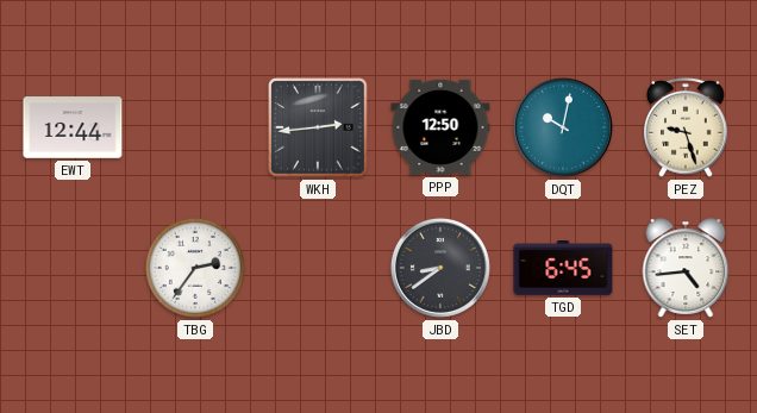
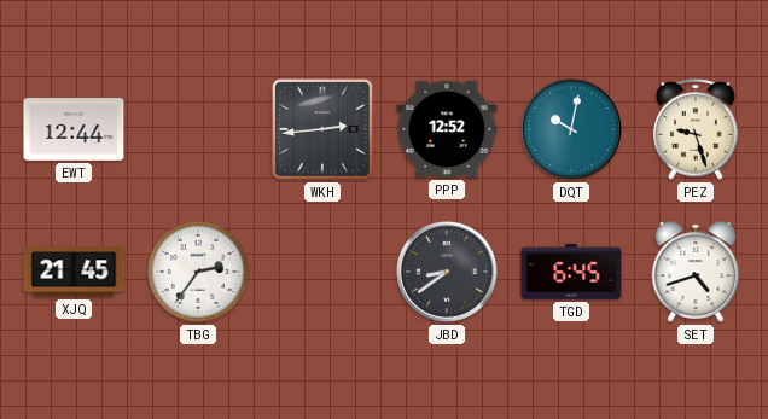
PPP: 12:50 -> 12:52
XJQ: none -> 21:45
SET: 4:44 -> 4:42
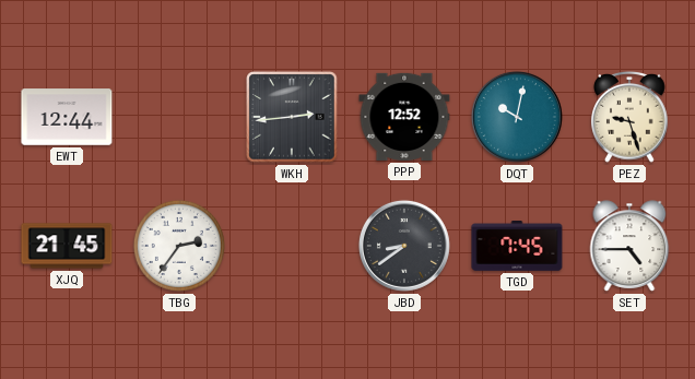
TGD: 6:45 -> 7:45
SET: 4:42 -> 4:45
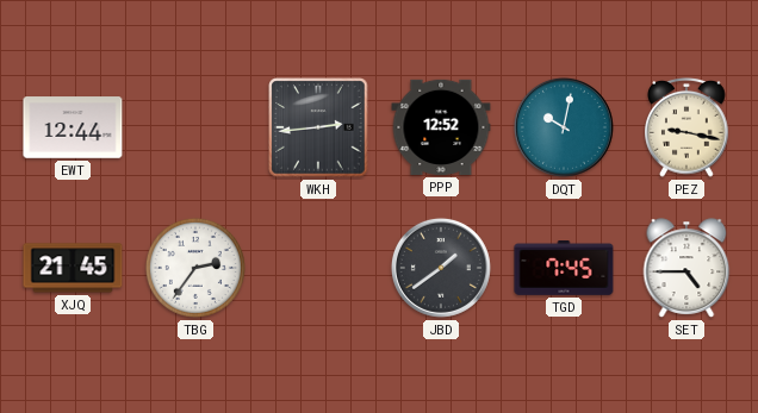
PEZ: 9:27 -> 9:17
JBD: 8:39 -> 1:39
